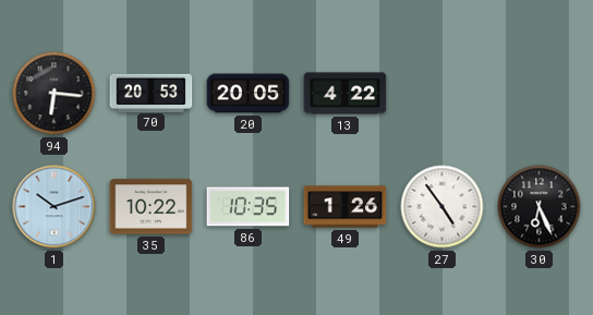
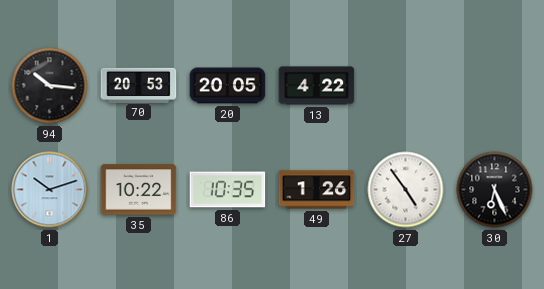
94: 6:16 -> 10:16
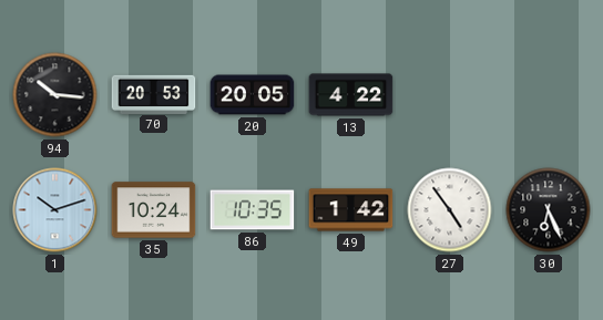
35: 10:22 -> 10:24
49: 1:26 -> 1:42
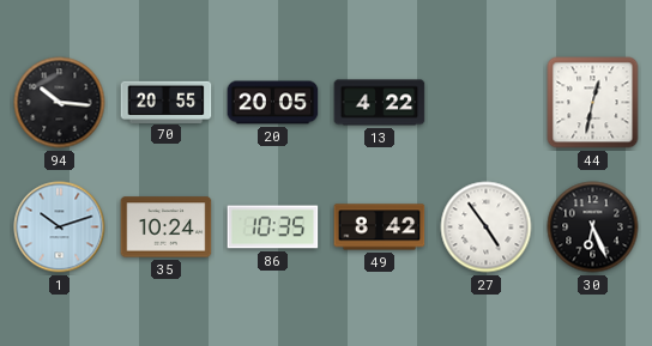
70: 20:53 -> 20:55
44: none -> 12:32
49: 1:42 -> 8:42
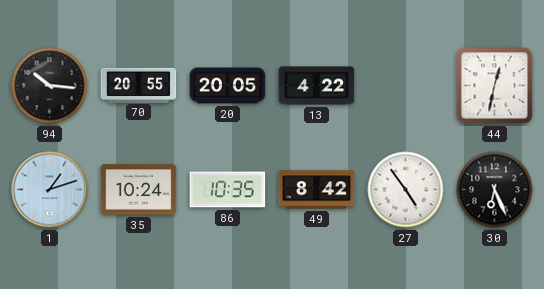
1: 10:12 -> 1:12
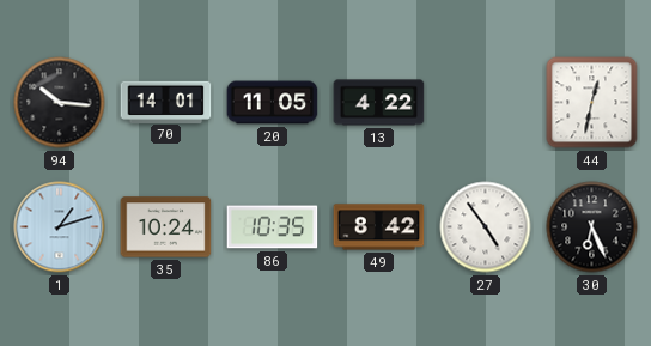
70: 20:55 -> 14:01
20: 20:05 -> 11:05
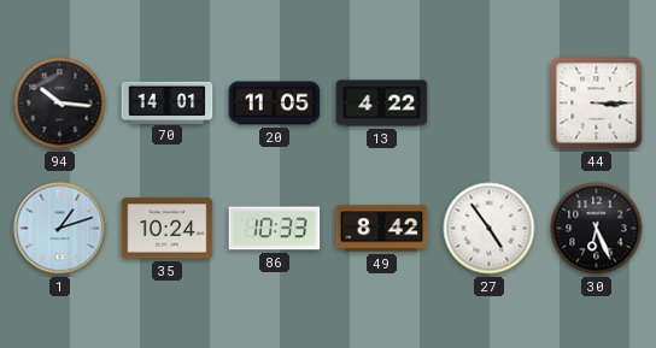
44: 12:32 -> 3:15
86: 10:35 -> 10:33
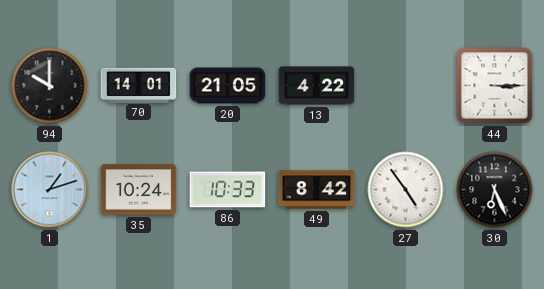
94: 10:16 -> 10:00
20: 11:05 -> 21:05
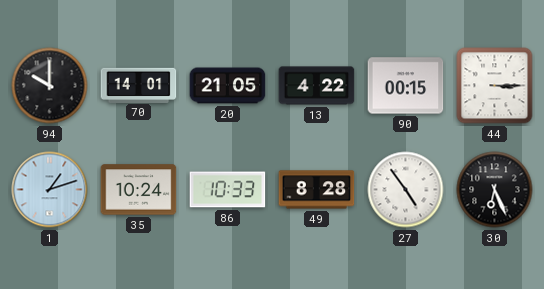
90: none -> 00:15
49: 8:42 -> 8:28
